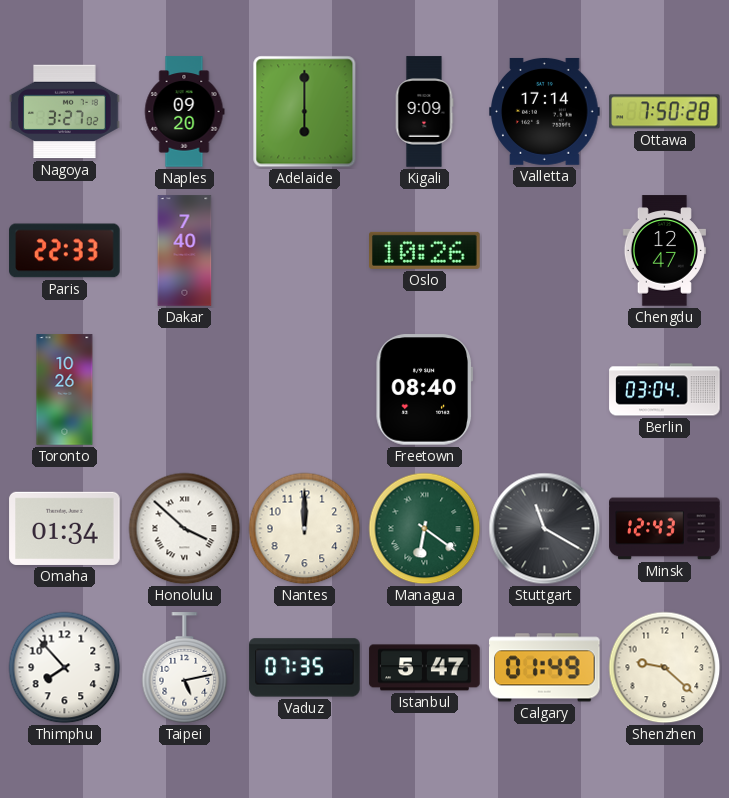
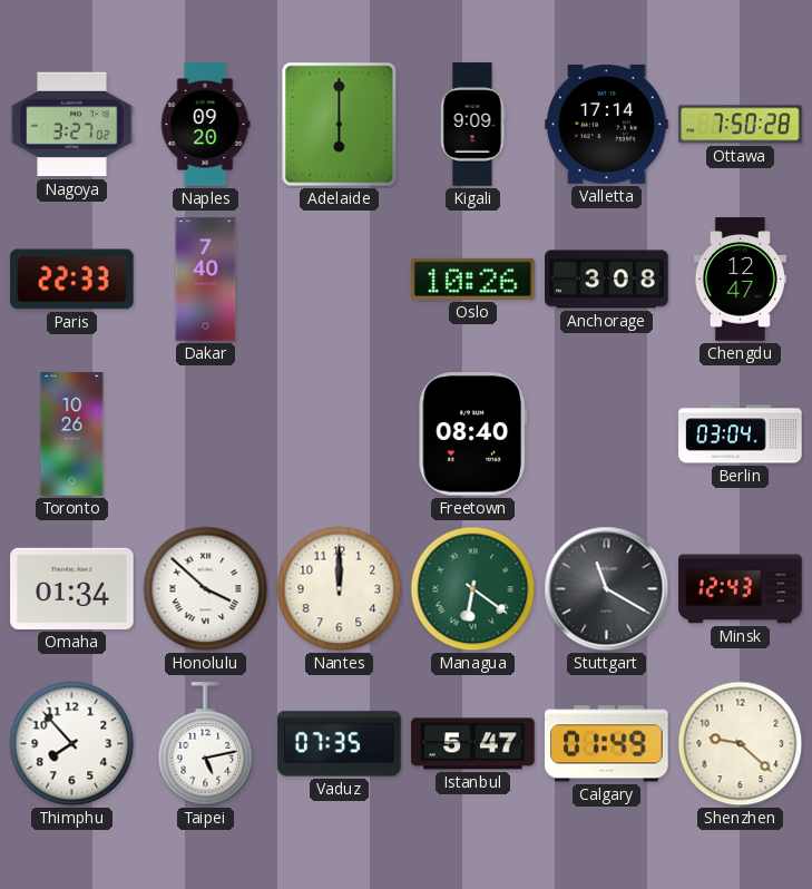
Anchorage: none -> 3:08
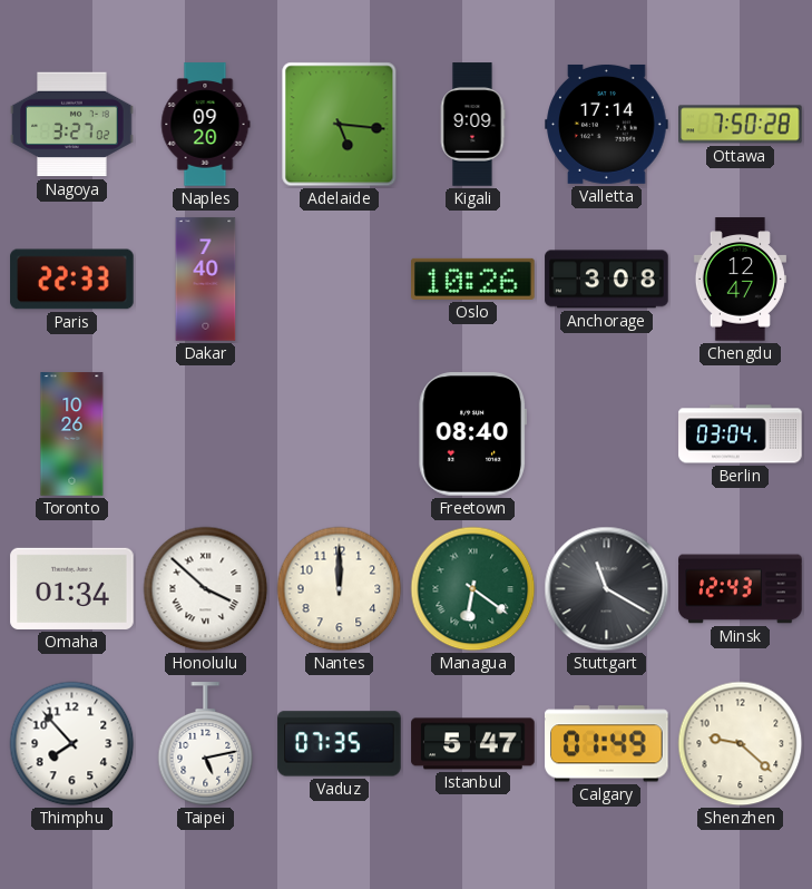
Adelaide: 6:00 -> 5:16
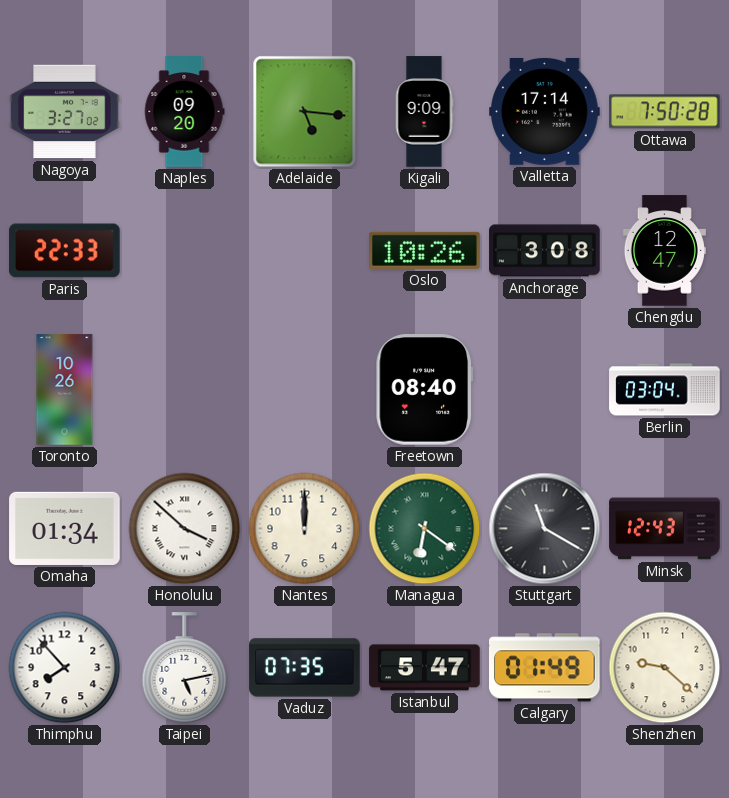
Dakar: 7:40 -> none
